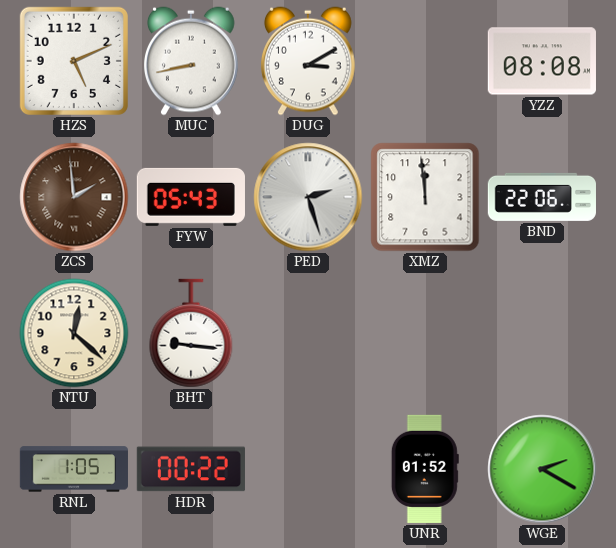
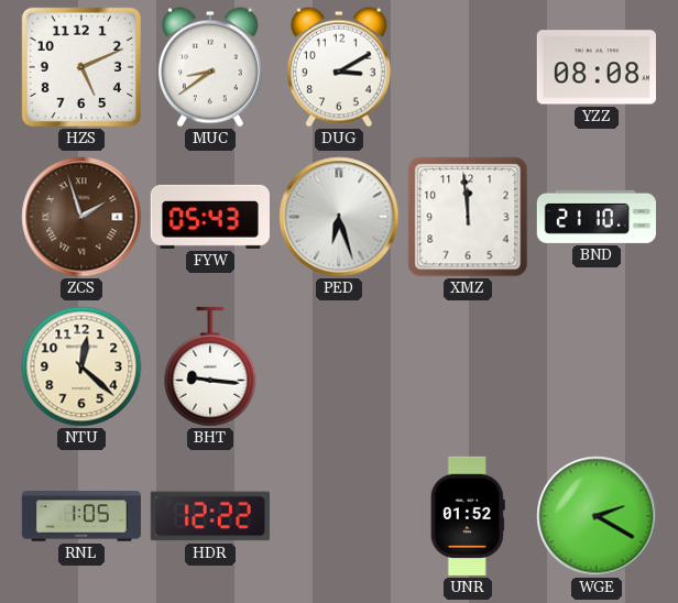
MUC: 8:43 -> 8:39
ZCS: 1:59 -> 1:57
PED: 2:27 -> 6:27
BND: 22:06 -> 21:10
HDR: 00:22 -> 12:22
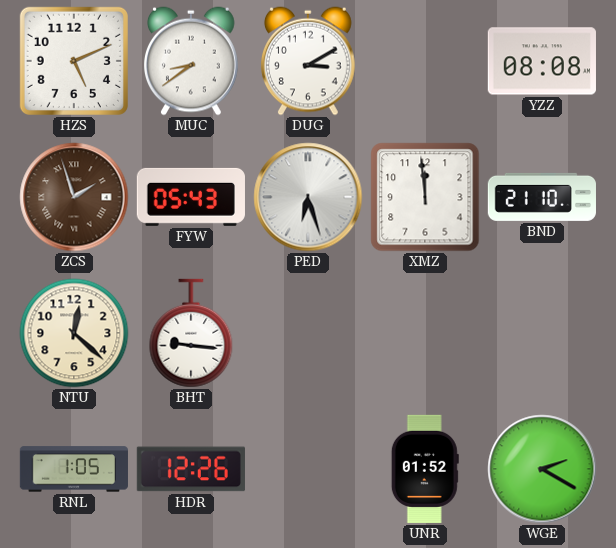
HDR: 12:22 -> 12:26
